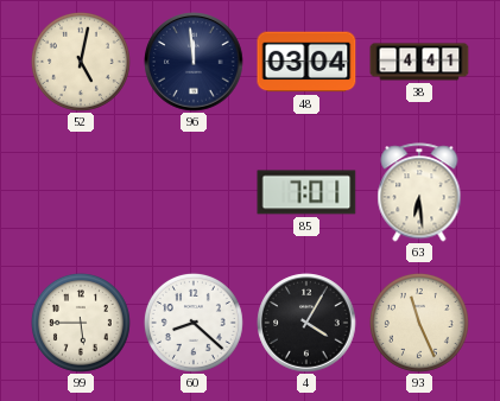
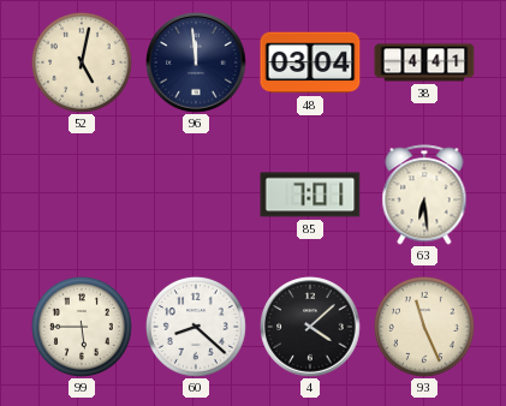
4: 4:05 -> 4:08
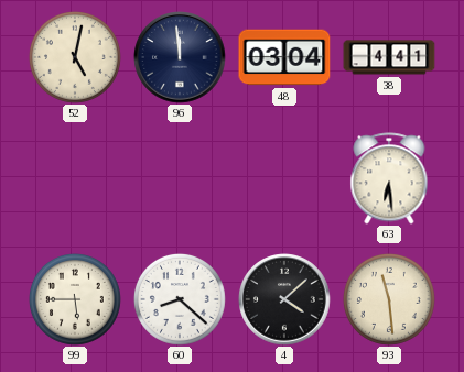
85: 7:01 -> none
93: 11:26 -> 11:29
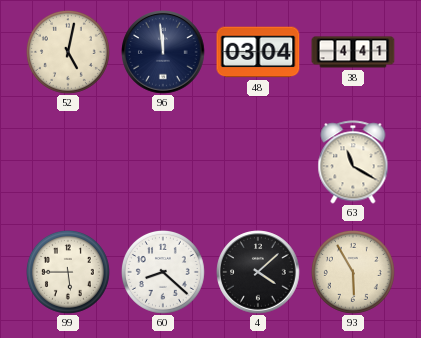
63: 6:29 -> 11:20
93: 11:29 -> 5:55
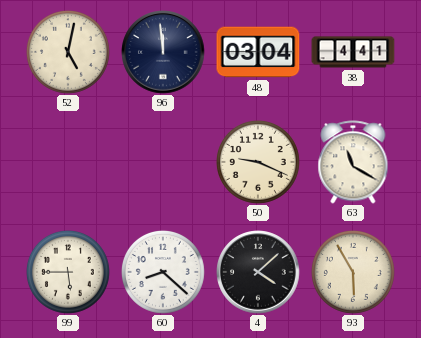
50: none -> 9:19
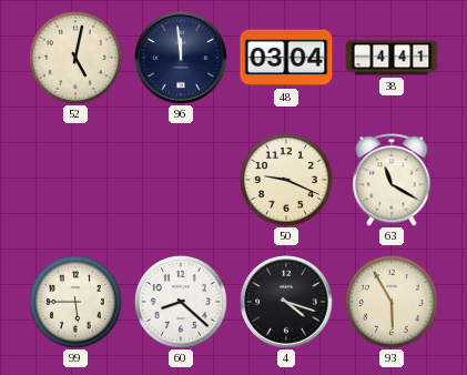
4: 4:08 -> 4:18
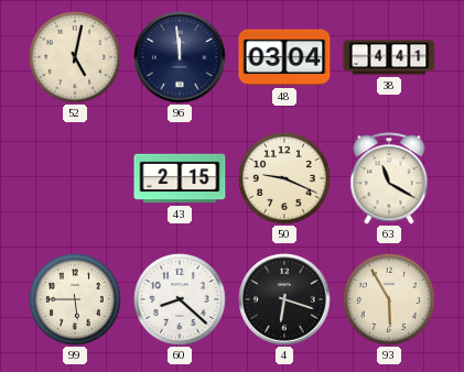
43: none -> 2:15
4: 4:18 -> 6:18
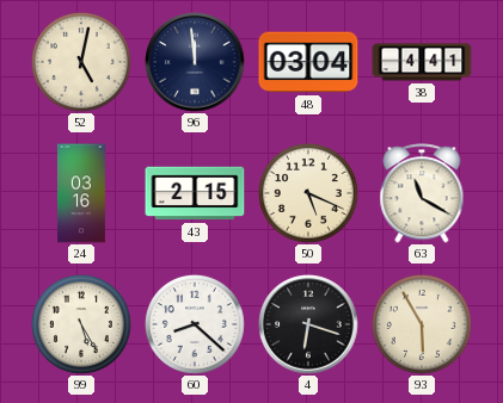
24: none -> 03:16
50: 9:19 -> 5:19
99: 5:45 -> 5:25
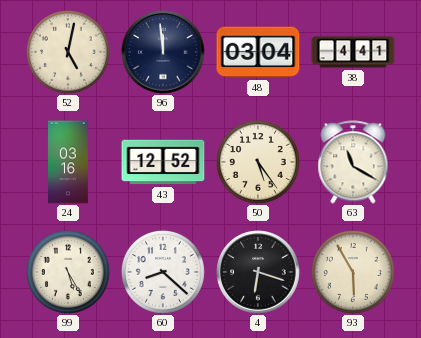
43: 2:15 -> 12:52
50: 5:19 -> 5:24
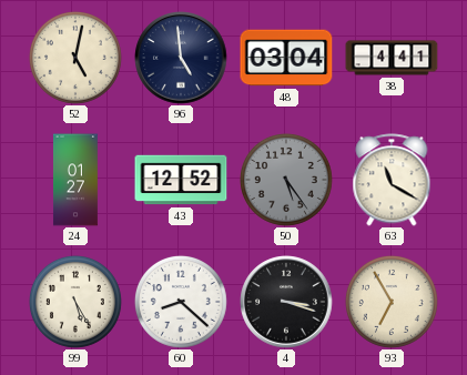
96: 11:59 -> 4:59
24: 03:16 -> 01:27
50 dial: cream -> grey
4: 6:18 -> 3:18
93: 5:55 -> 6:55
